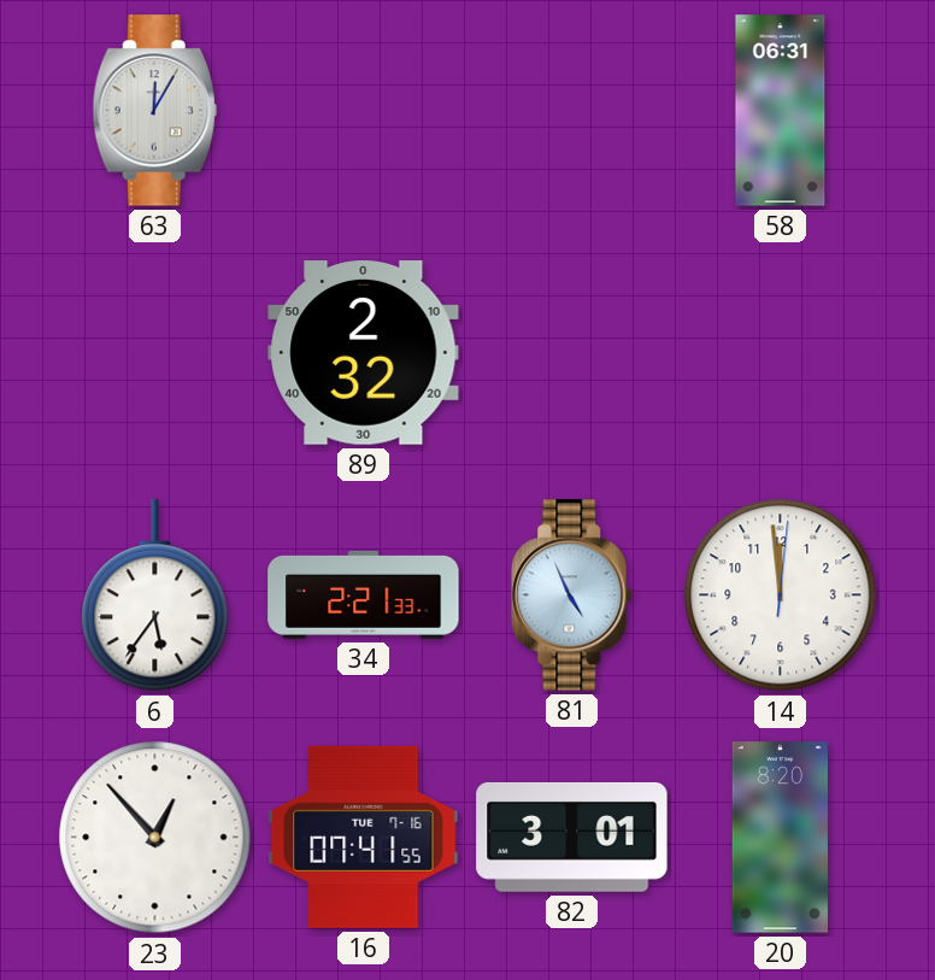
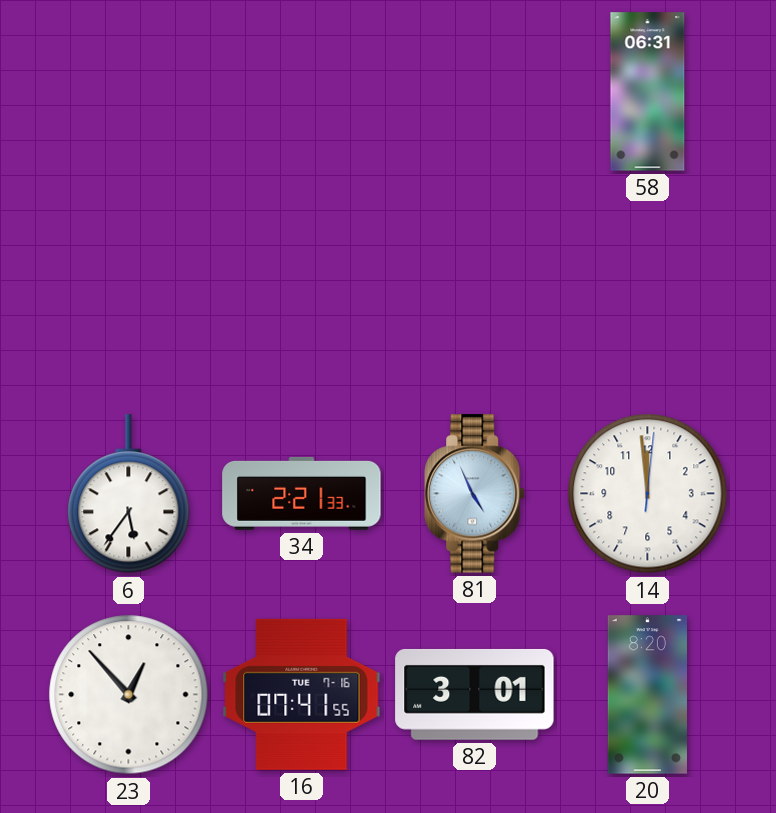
63: 12:05 -> none
89: 2:32 -> none
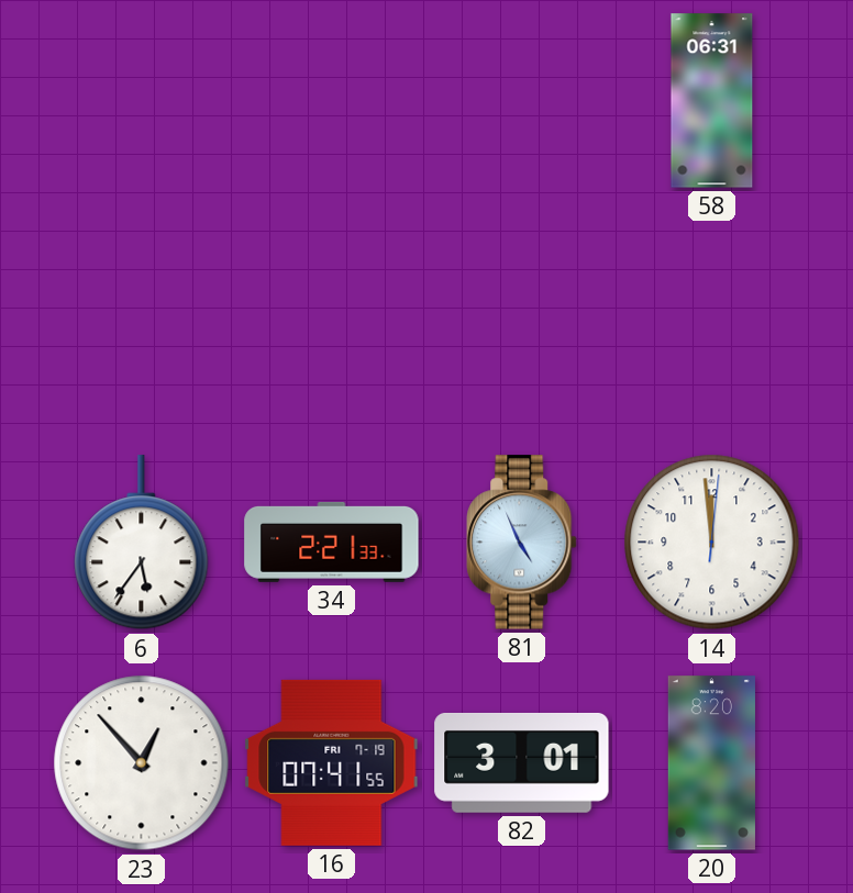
16 date: TUE 7-16 -> FRI 7-19
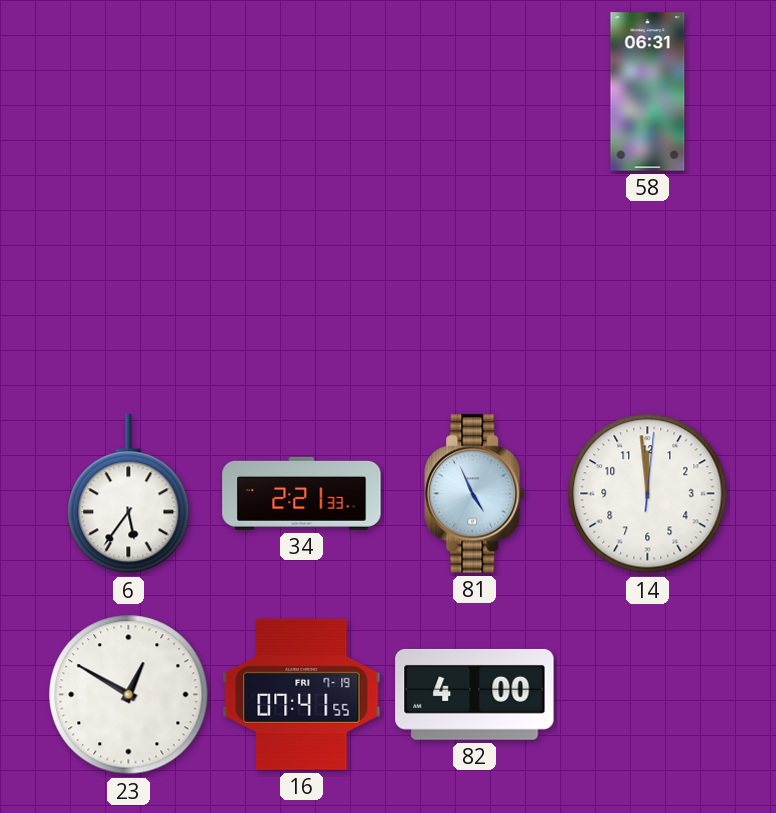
23: 12:53 -> 12:50
82: 3:01 -> 4:00
20: 8:20 -> none
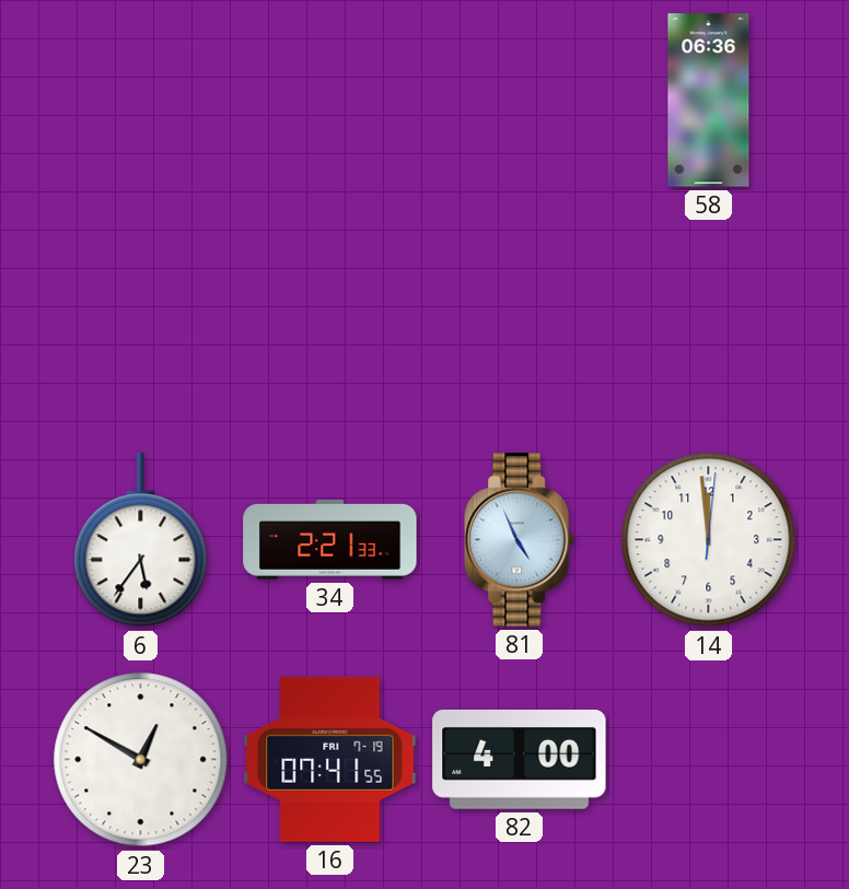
58: 06:31 -> 06:36
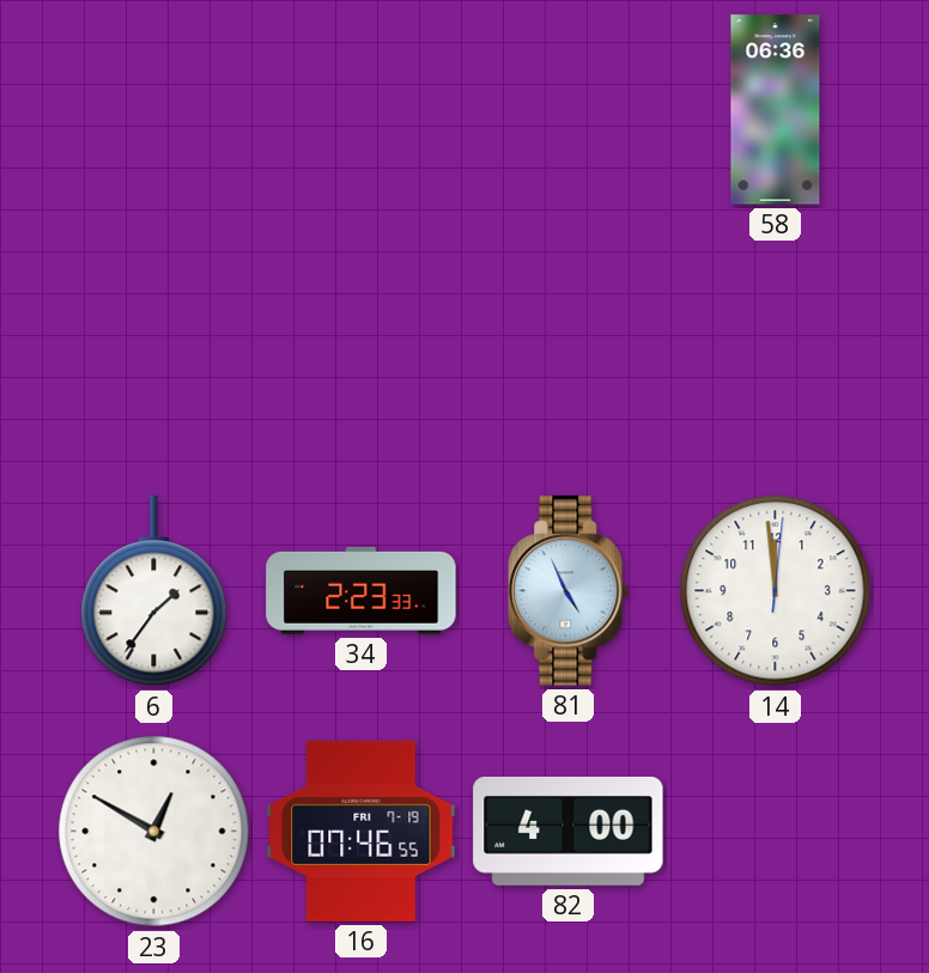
6: 5:36 -> 1:36
34: 2:21 -> 2:23
16: 07:41 -> 07:46
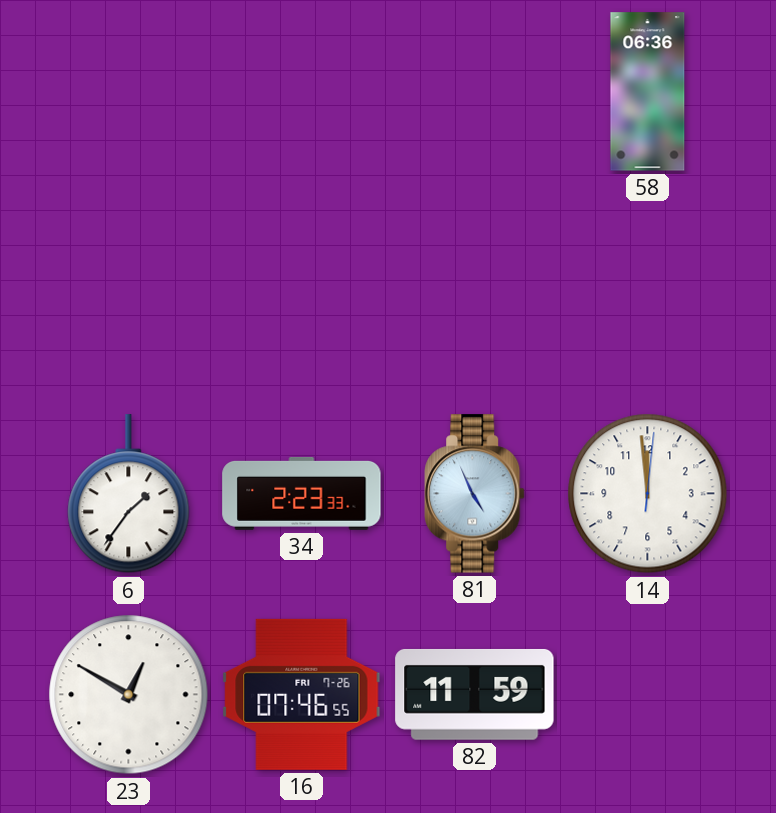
16 date: FRI 7-19 -> FRI 7-26
82: 4:00 -> 11:59
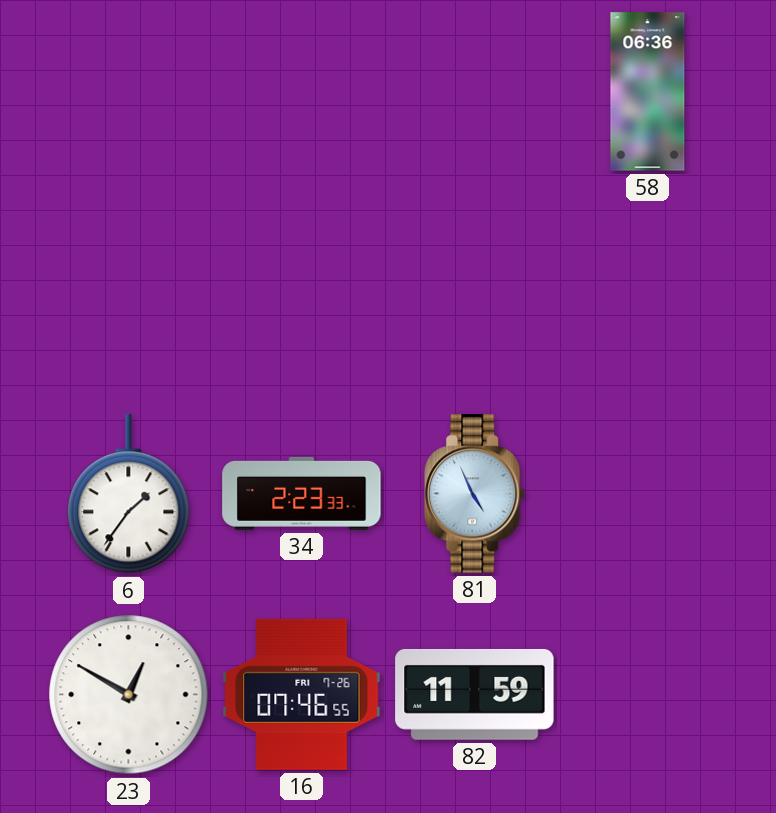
14: 11:59 -> none
